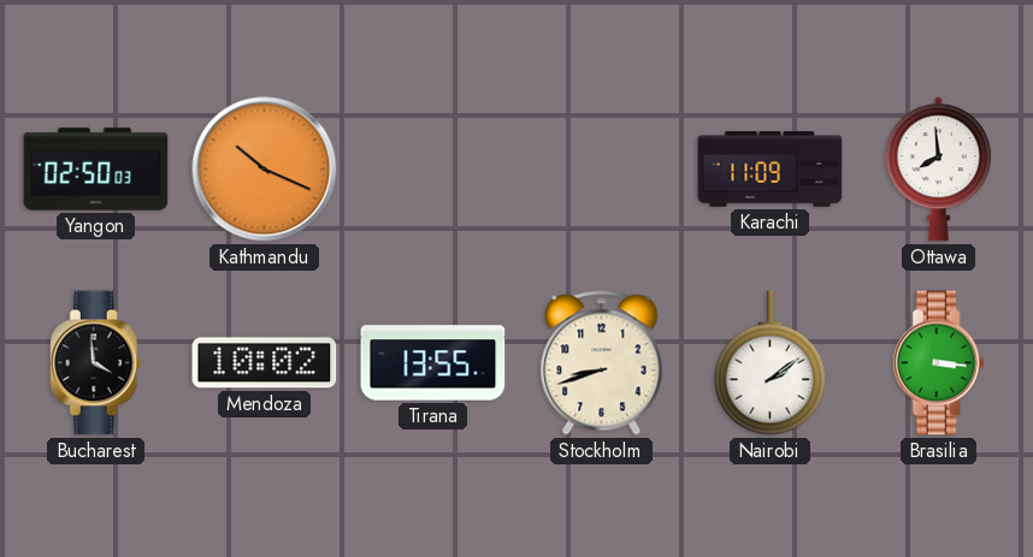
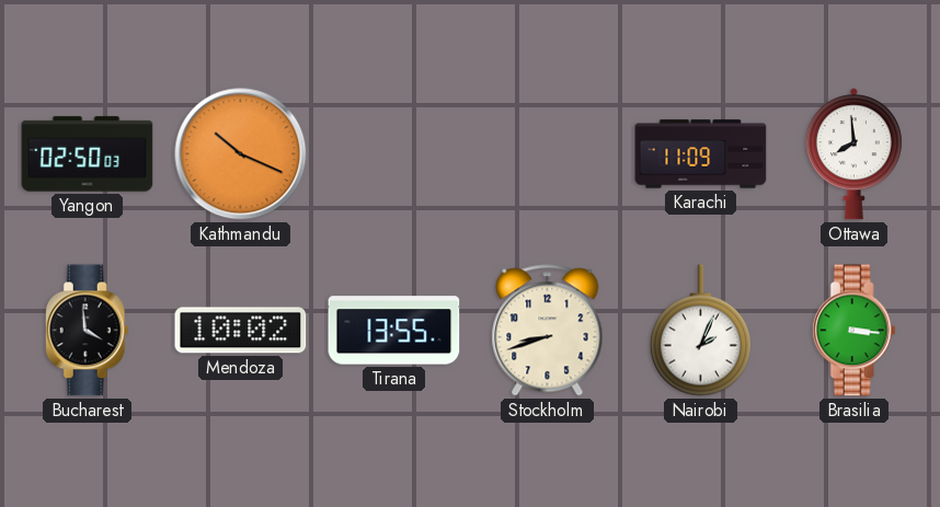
Nairobi: 2:09 -> 2:04
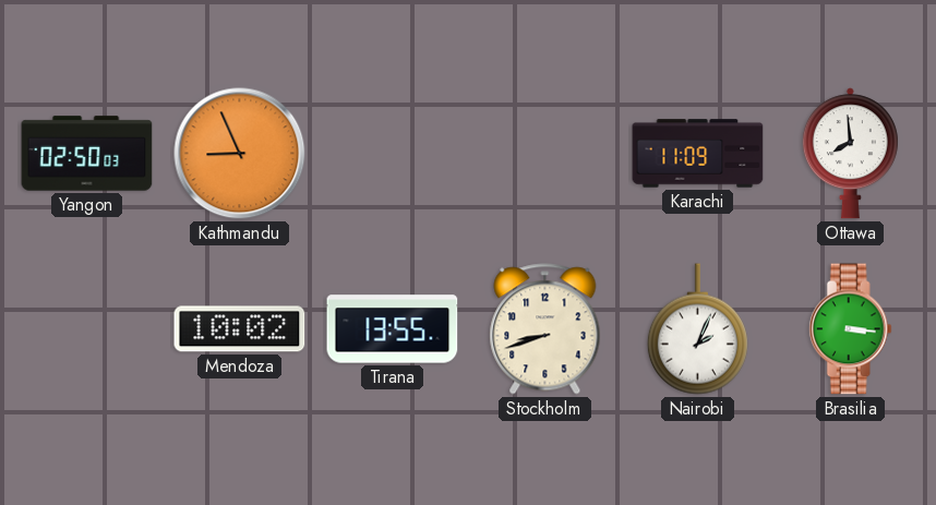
Kathmandu: 10:19 -> 8:56
Bucharest: 3:59 -> none
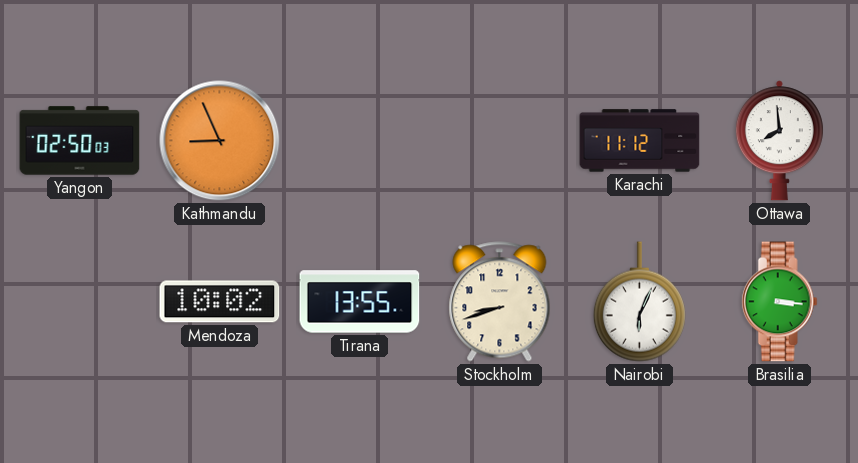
Karachi: 11:09 -> 11:12
Nairobi: 2:04 -> 6:04
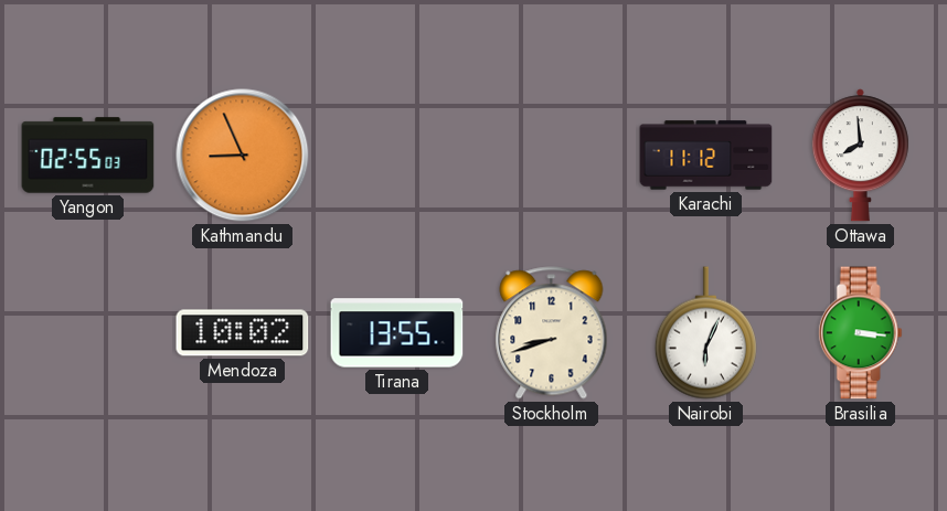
Yangon: 02:50 -> 02:55
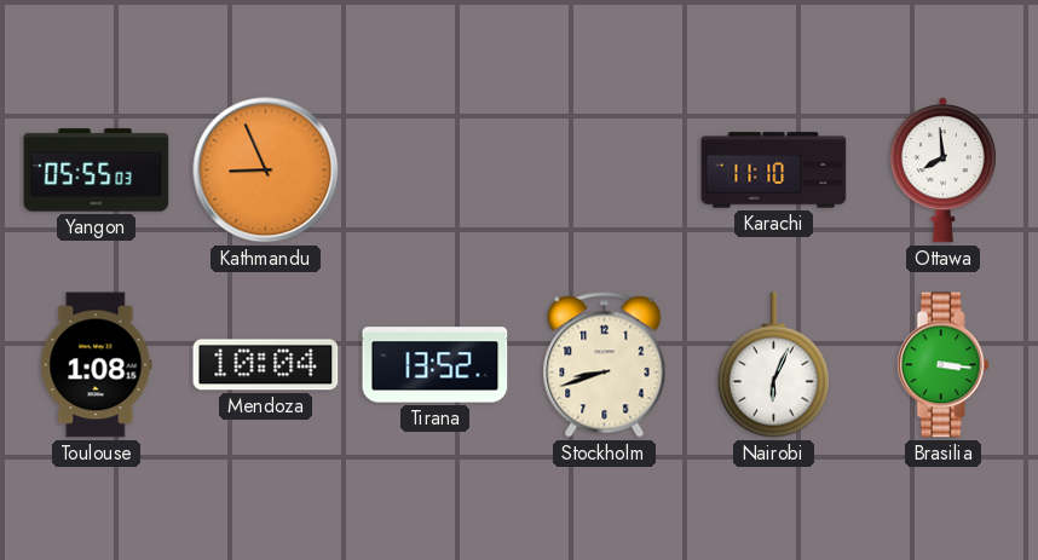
Yangon: 02:55 -> 05:55
Karachi: 11:12 -> 11:10
Toulouse: none -> 1:08
Mendoza: 10:02 -> 10:04
Tirana: 13:55 -> 13:52
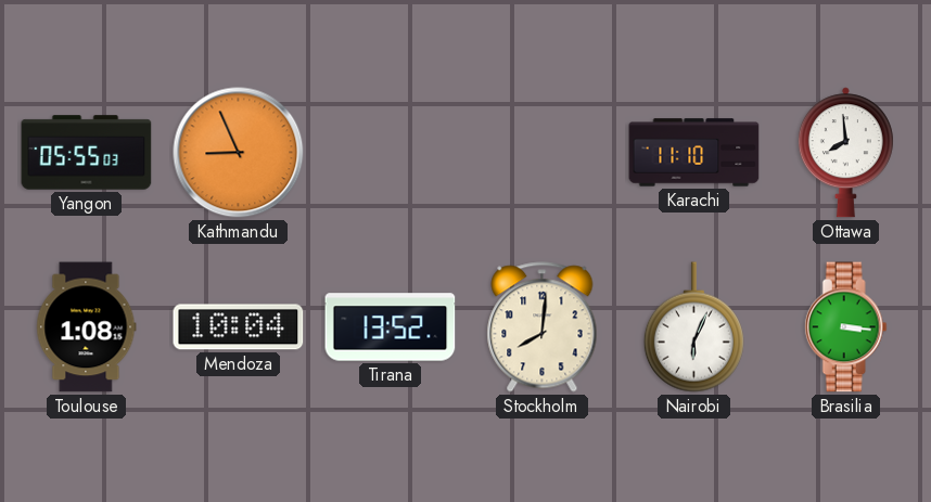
Stockholm: 8:42 -> 8:01
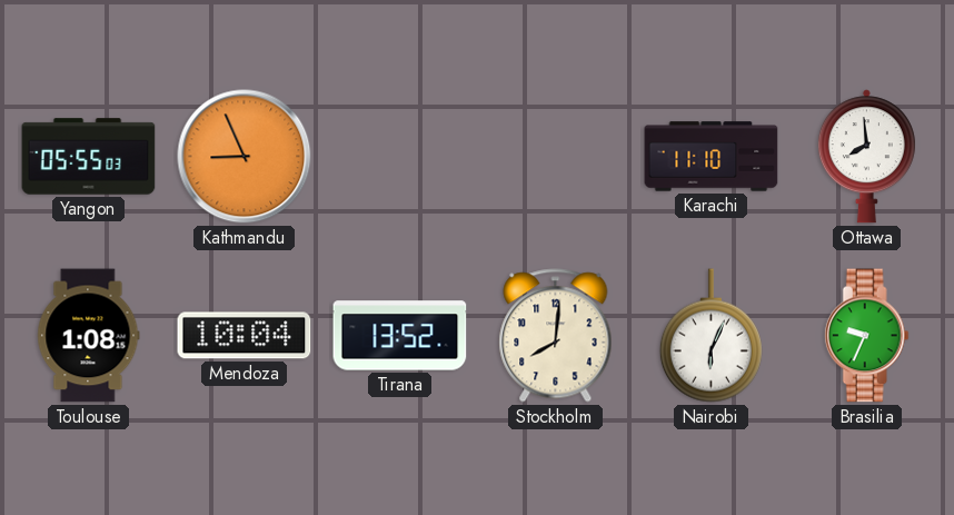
Brasilia: 3:16 -> 9:34
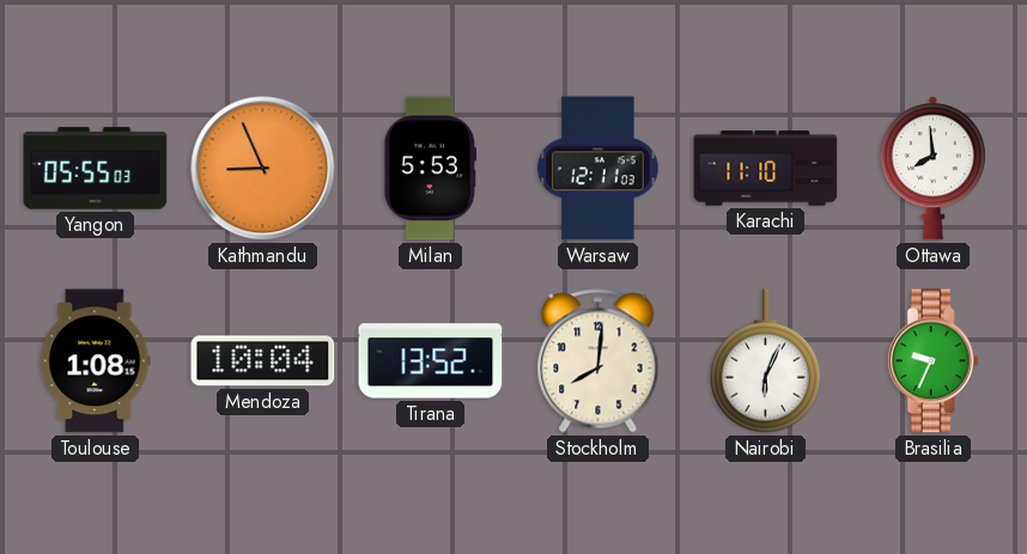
Milan: none -> 5:53
Warsaw: none -> 12:11
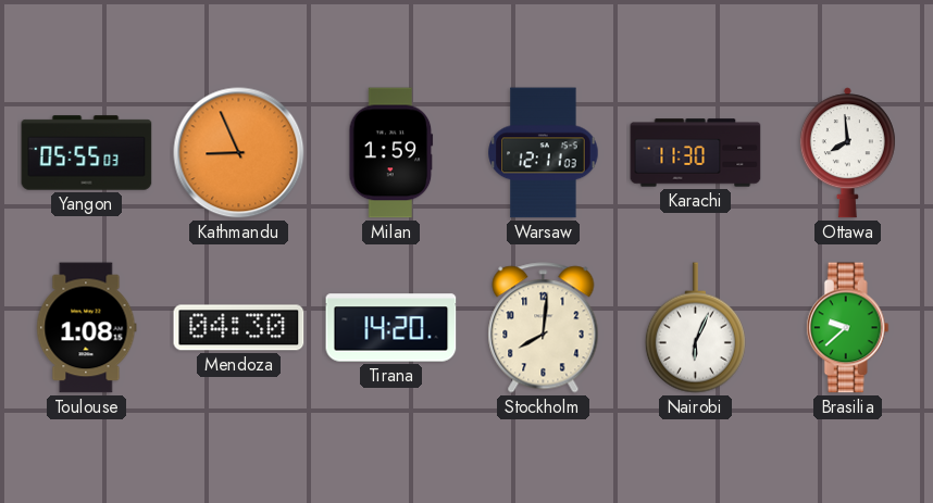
Milan: 5:53 -> 1:59
Karachi: 11:10 -> 11:30
Mendoza: 10:04 -> 04:30
Tirana: 13:52 -> 14:20
Brasilia: 9:34 -> 9:38
